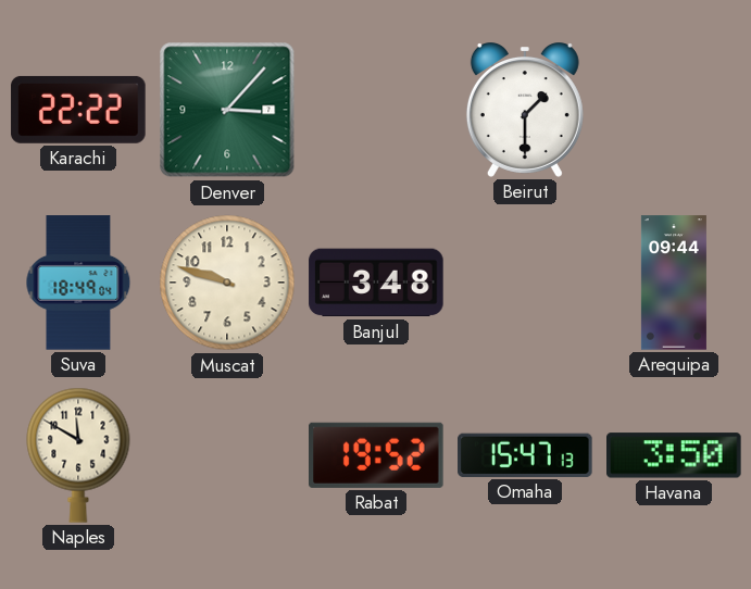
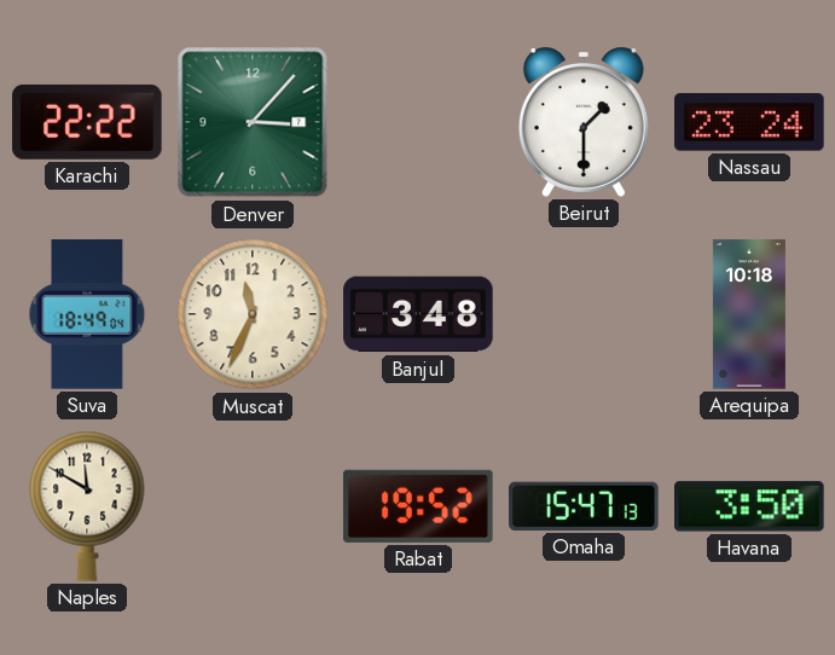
Nassau: none -> 23:24
Muscat: 9:48 -> 11:34
Arequipa: 09:44 -> 10:18
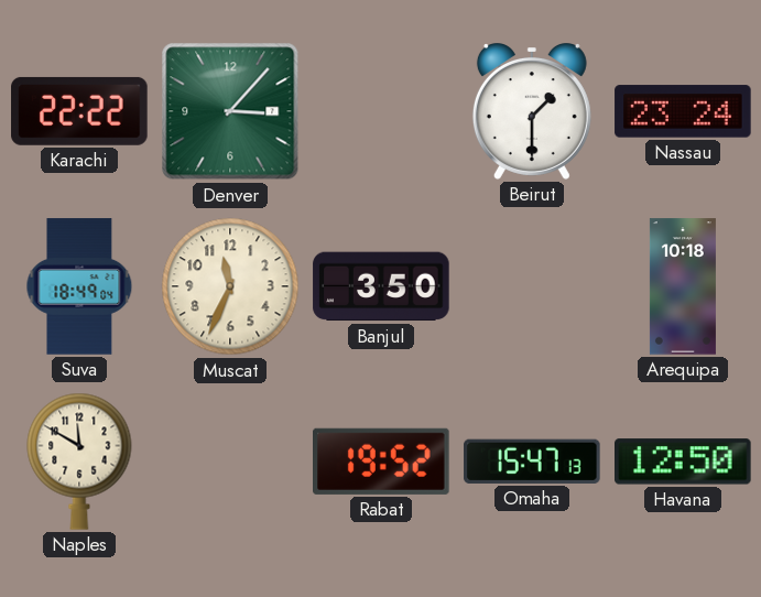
Banjul: 3:48 -> 3:50
Havana: 3:50 -> 12:50
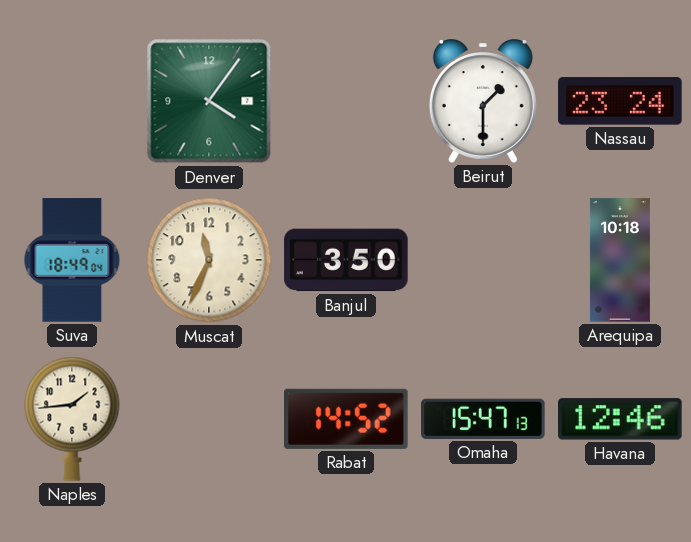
Karachi: 22:22 -> none
Denver: 3:07 -> 4:06
Naples: 11:50 -> 1:44
Rabat: 19:52 -> 14:52
Havana: 12:50 -> 12:46
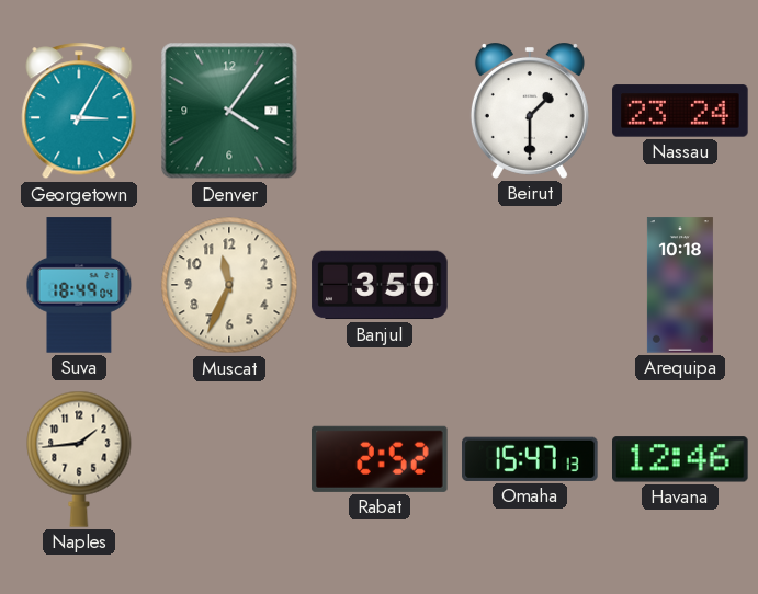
Georgetown: none -> 3:05
Rabat: 14:52 -> 2:52
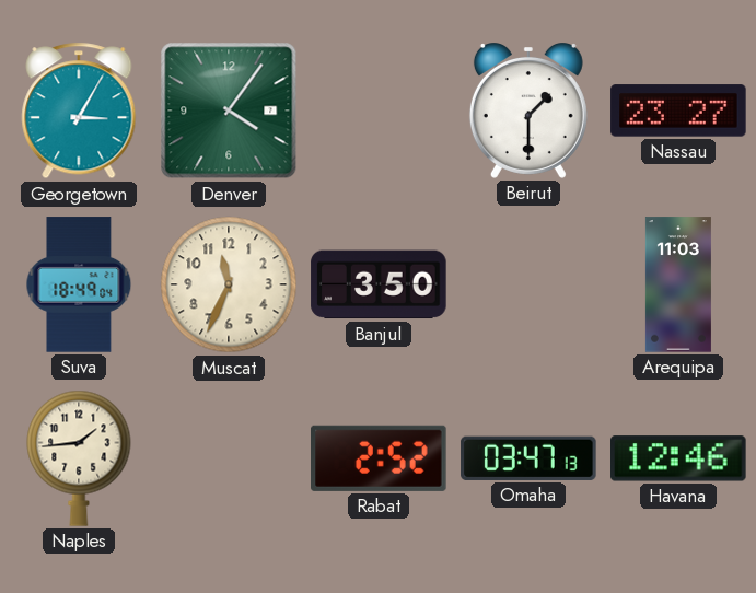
Nassau: 23:24 -> 23:27
Arequipa: 10:18 -> 11:03
Omaha: 15:47 -> 03:47
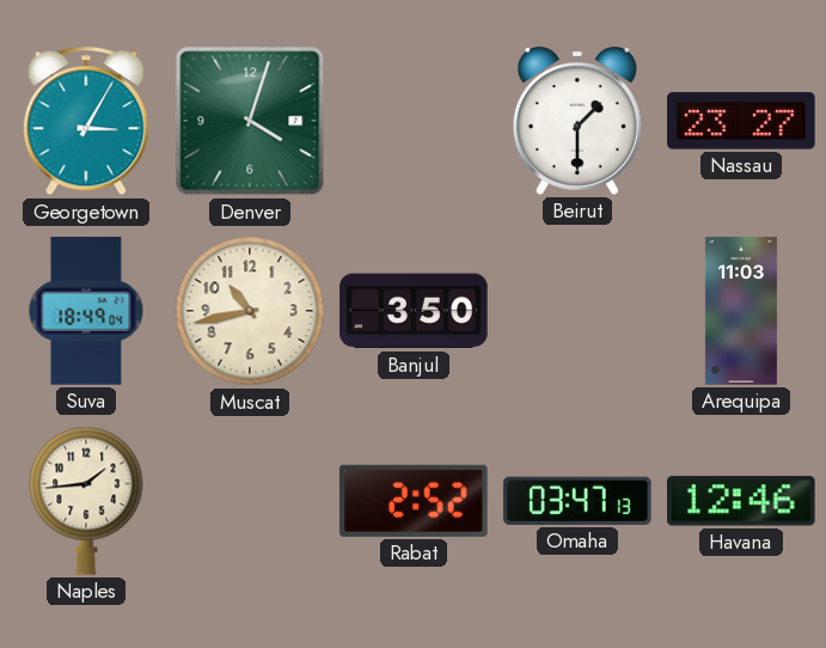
Denver: 4:06 -> 4:03
Muscat: 11:34 -> 10:43
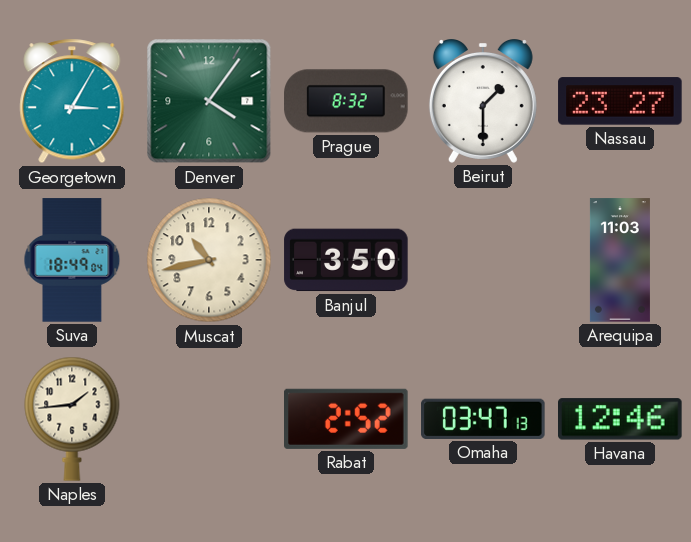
Denver: 4:03 -> 4:06
Prague: none -> 8:32
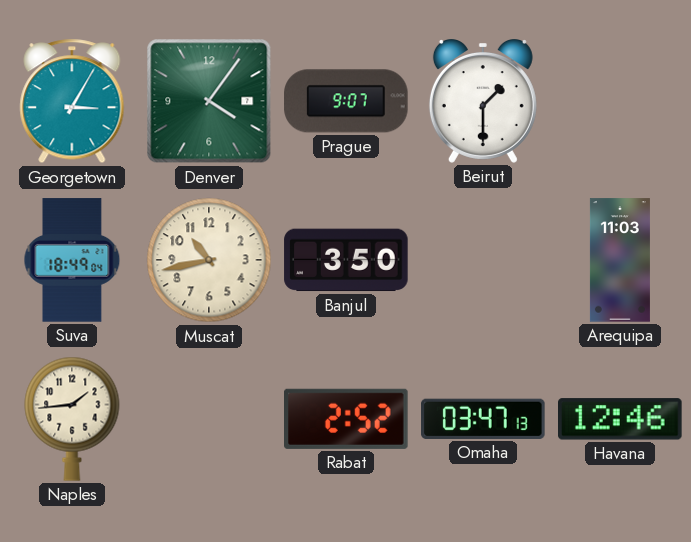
Prague: 8:32 -> 9:07
Nassau: 23:27 -> none
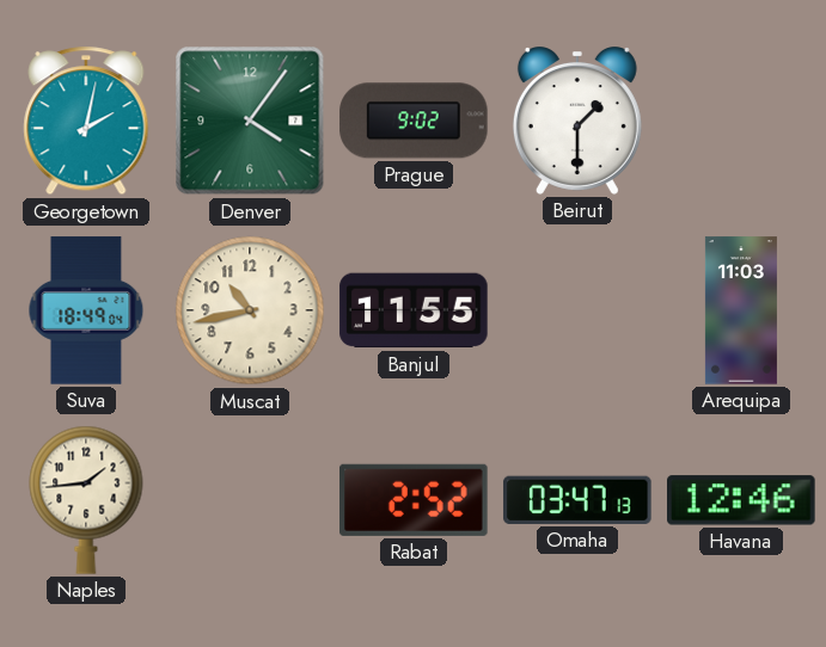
Georgetown: 3:05 -> 2:02
Prague: 9:07 -> 9:02
Banjul: 3:50 -> 11:55
